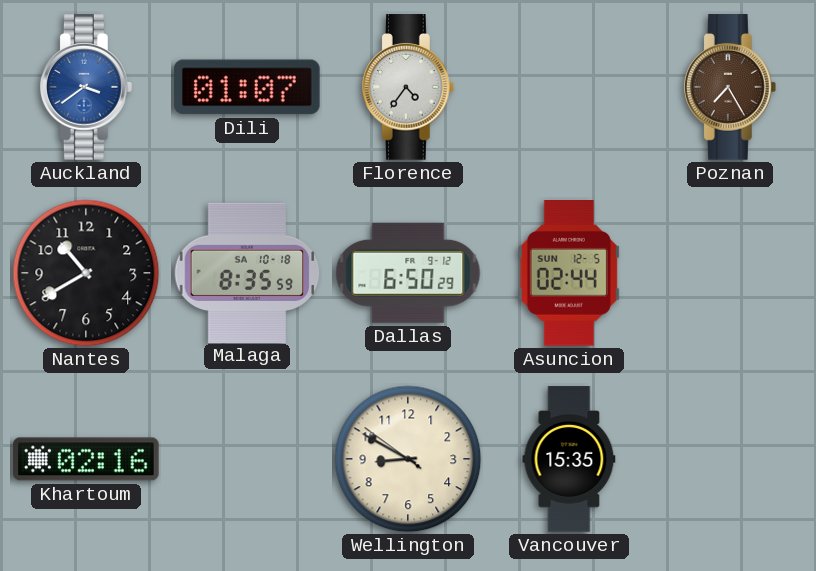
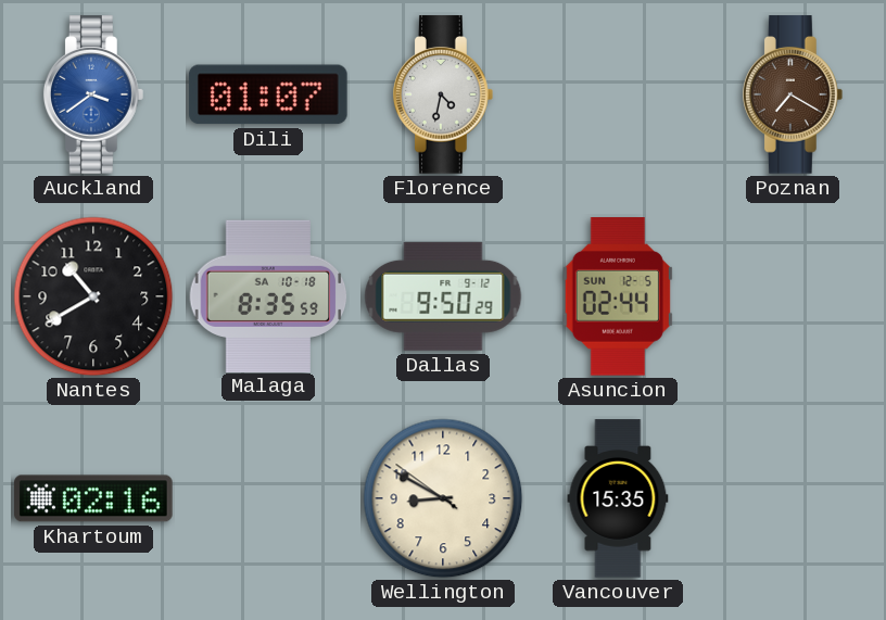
Florence: 4:36 -> 4:32
Poznan: 7:25 -> 7:20
Dallas: 6:50 -> 9:50
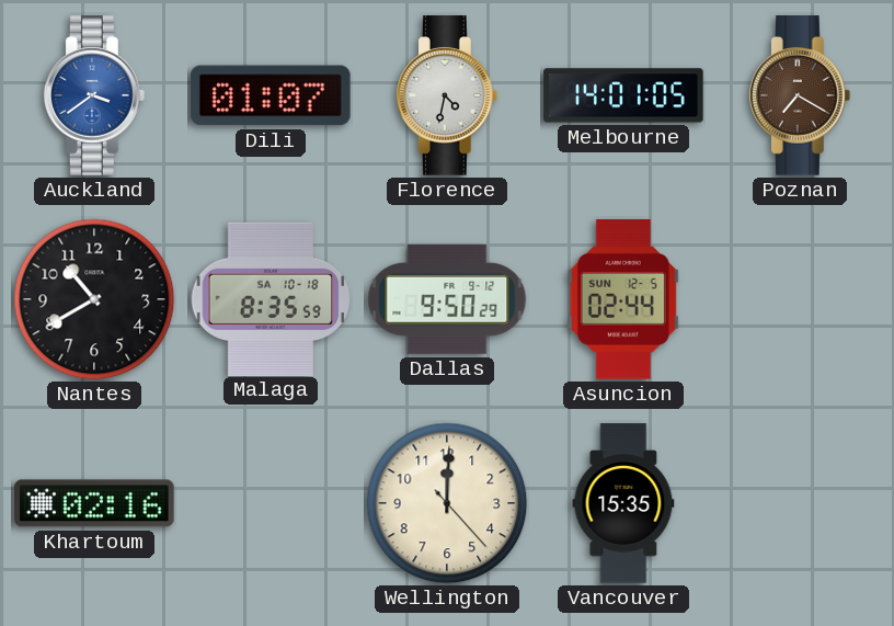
Melbourne: none -> 14:01
Wellington: 8:49 -> 12:00
